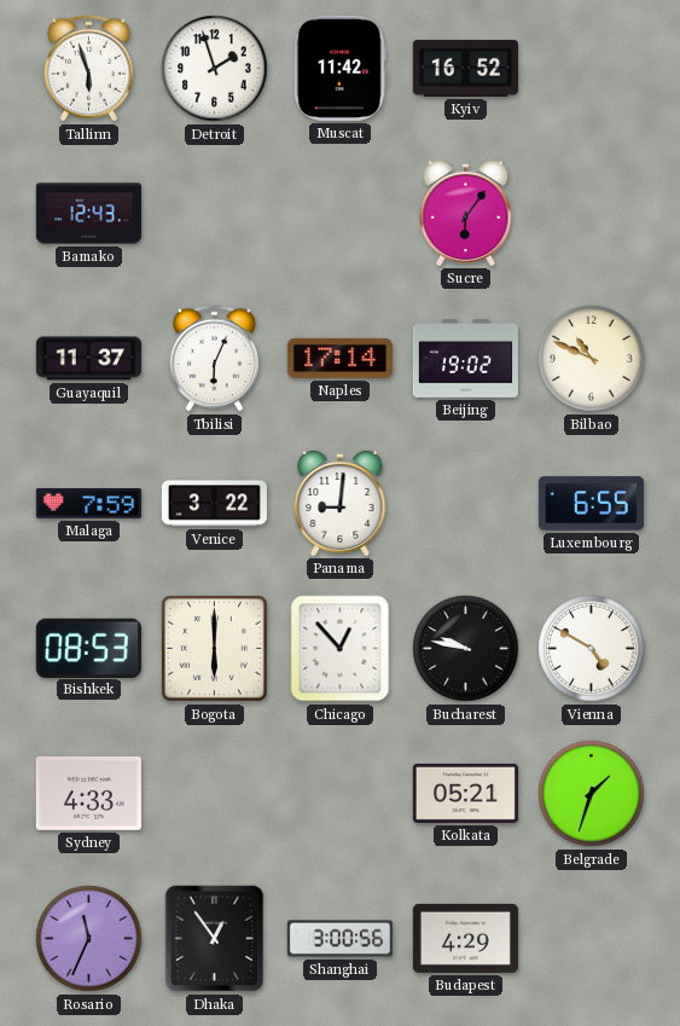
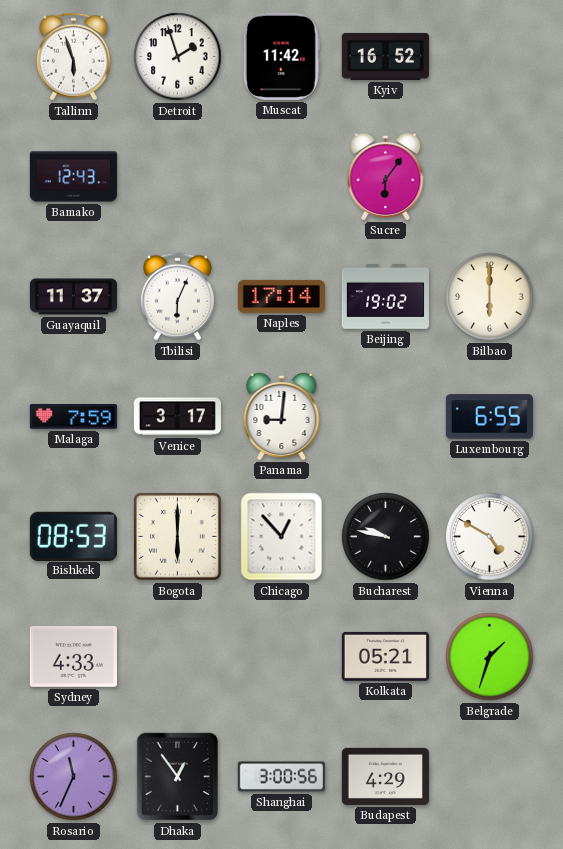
Bilbao: 10:49 -> 6:00
Venice: 3:22 -> 3:17
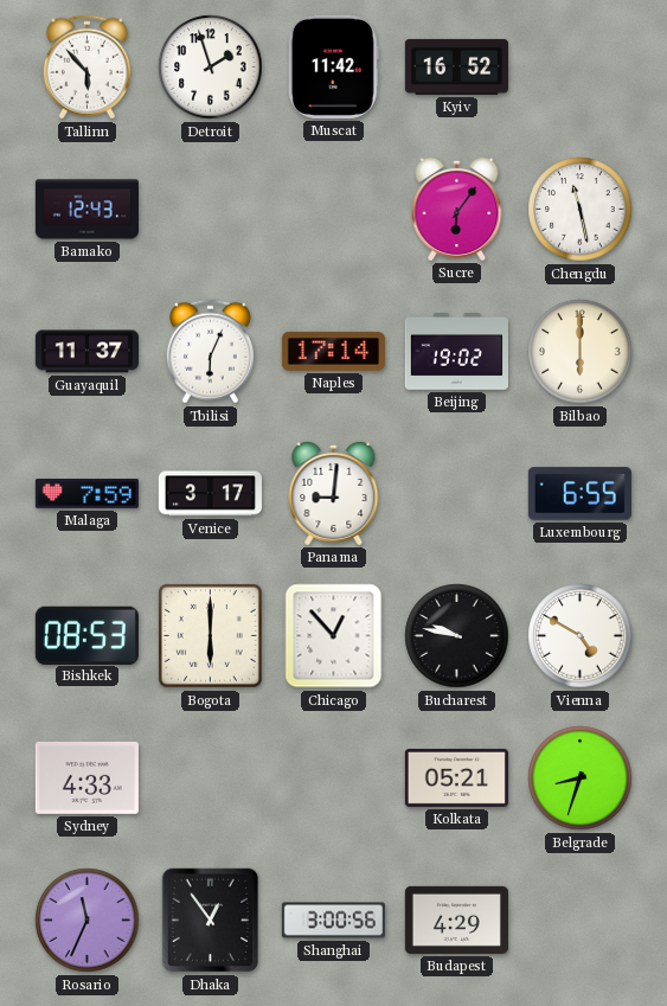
Tallinn: 5:57 -> 5:53
Chengdu: none -> 11:28
Belgrade: 1:33 -> 8:33
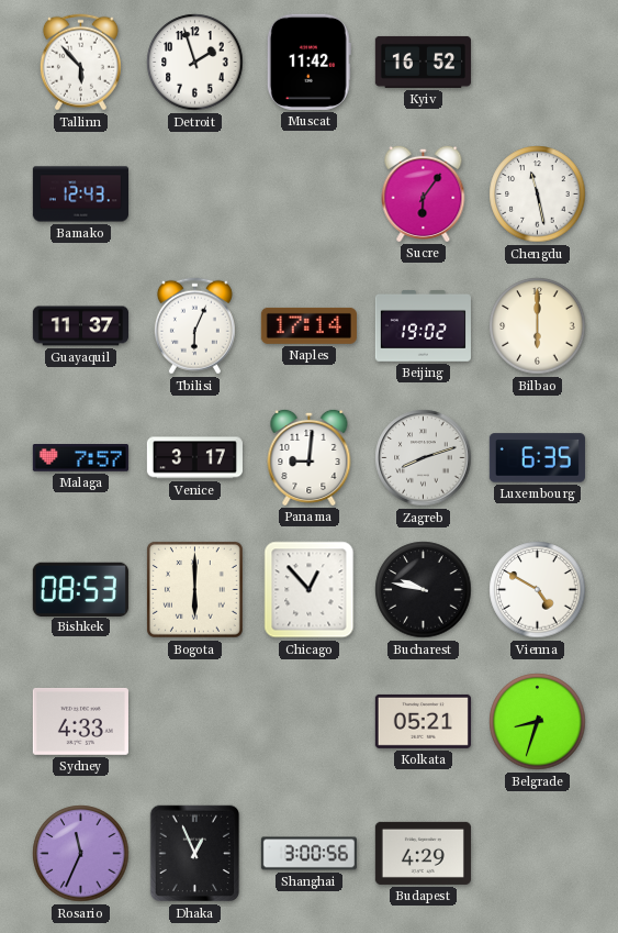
Malaga: 7:59 -> 7:57
Zagreb: none -> 8:12
Luxembourg: 6:55 -> 6:35
Dhaka: 12:54 -> 12:56
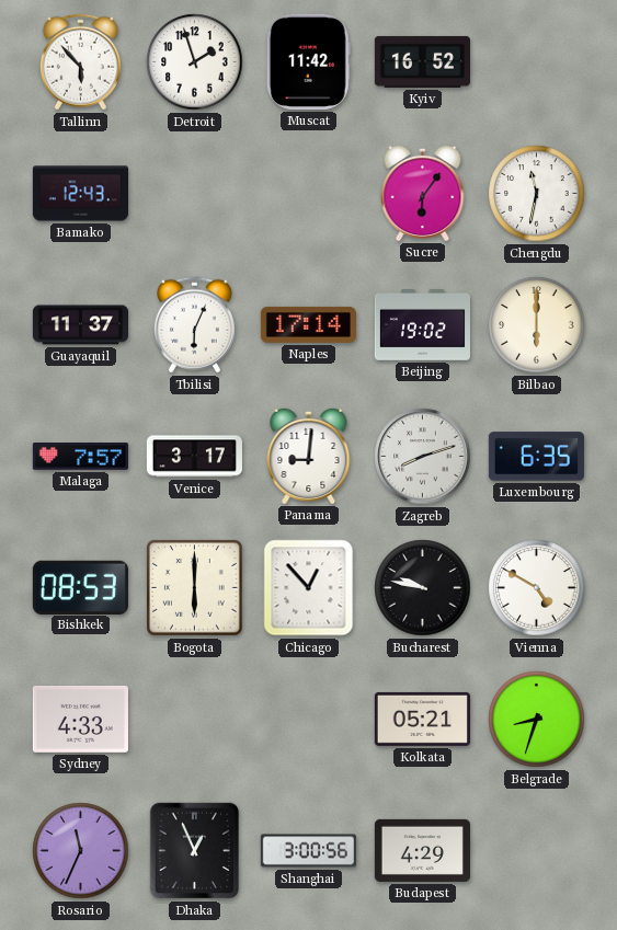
Chengdu: 11:28 -> 11:32
